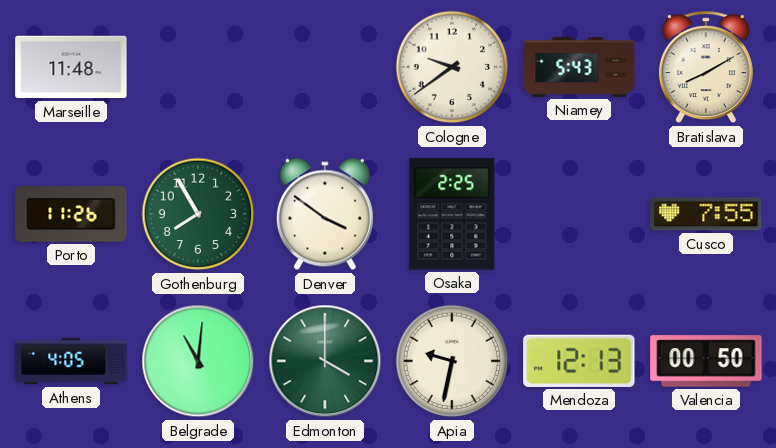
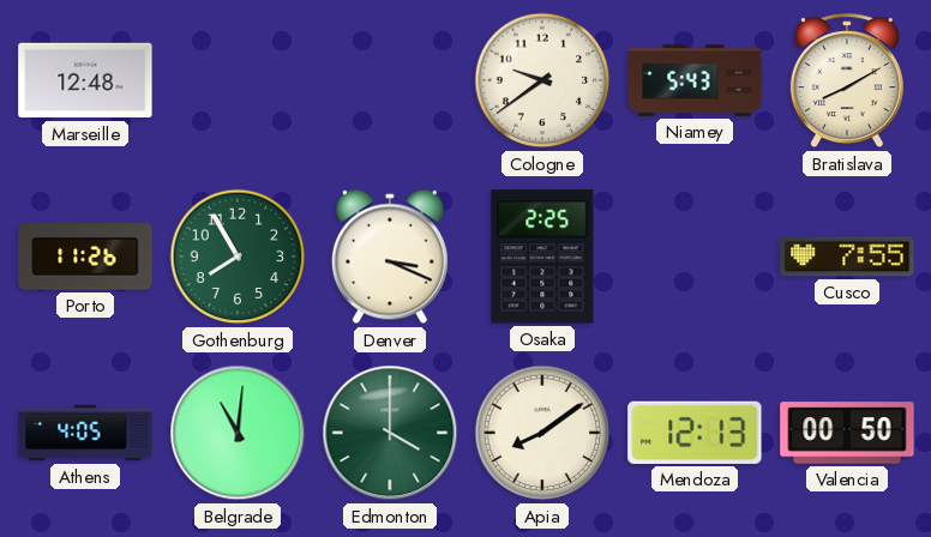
Marseille: 11:48 -> 12:48
Denver: 3:51 -> 3:19
Apia: 9:32 -> 8:09
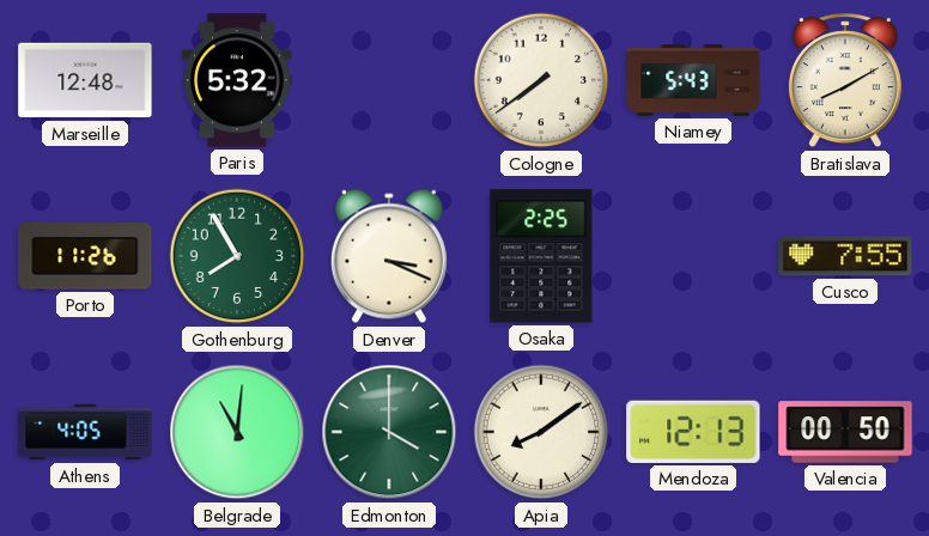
Paris: none -> 5:32
Cologne: 9:39 -> 7:39
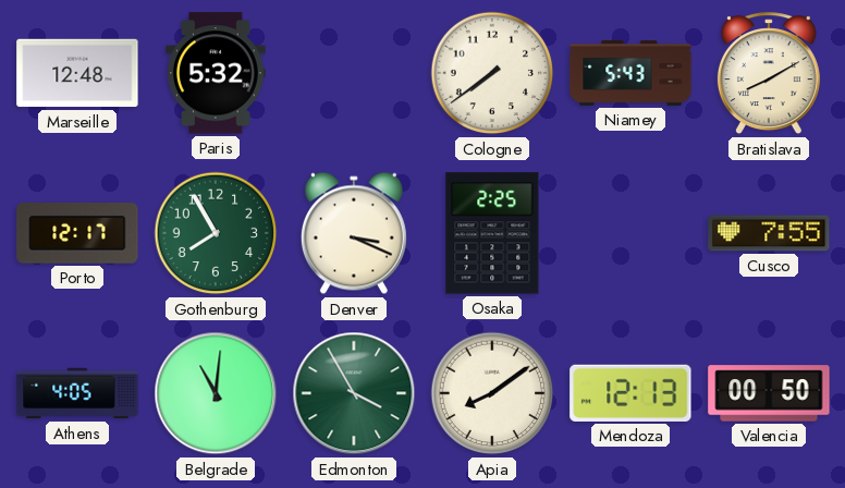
Porto: 11:26 -> 12:17
Edmonton: 4:00 -> 3:55
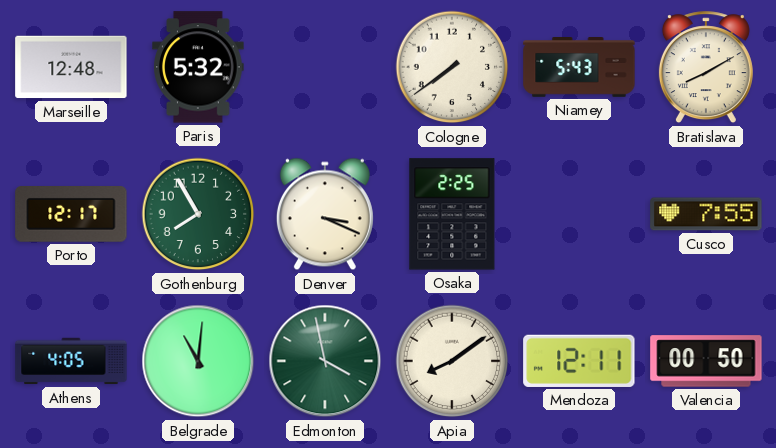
Edmonton: 3:55 -> 3:58
Mendoza: 12:13 -> 12:11
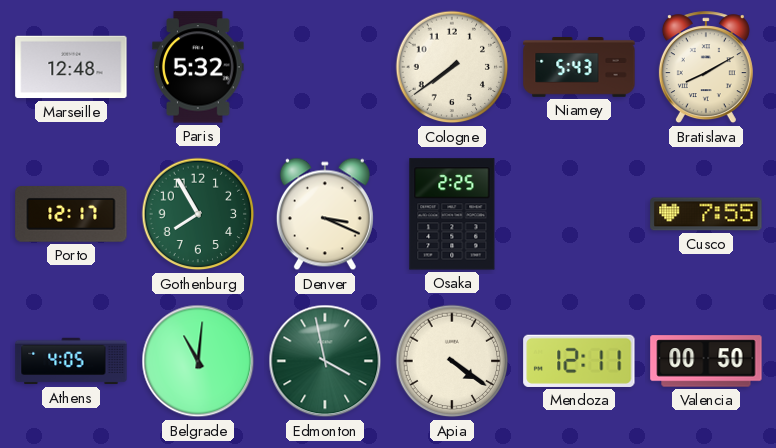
Apia: 8:09 -> 4:21
